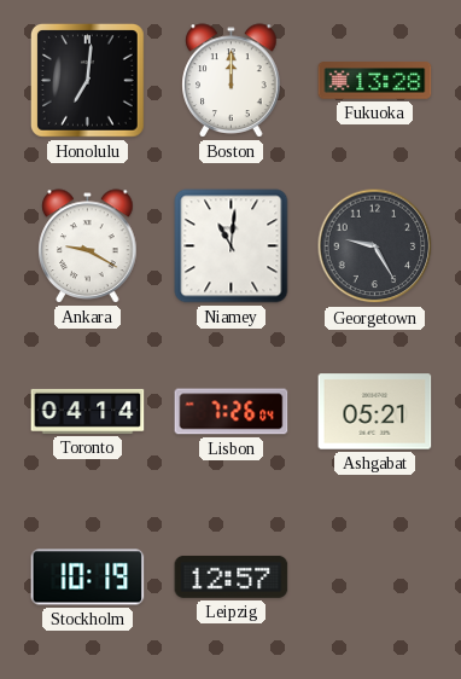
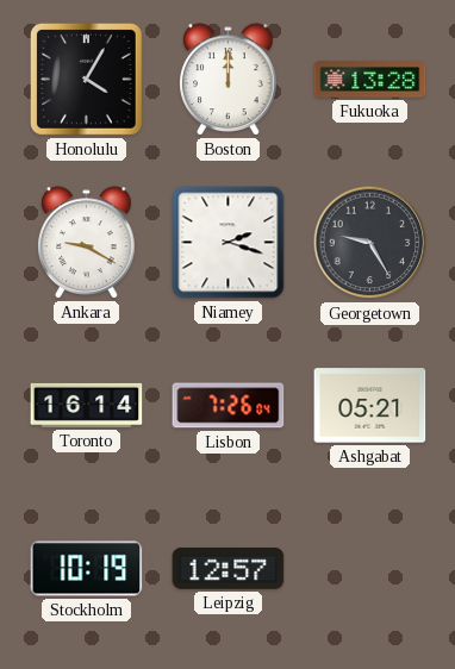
Honolulu: 7:01 -> 4:05
Niamey: 11:01 -> 2:18
Toronto: 04:14 -> 16:14
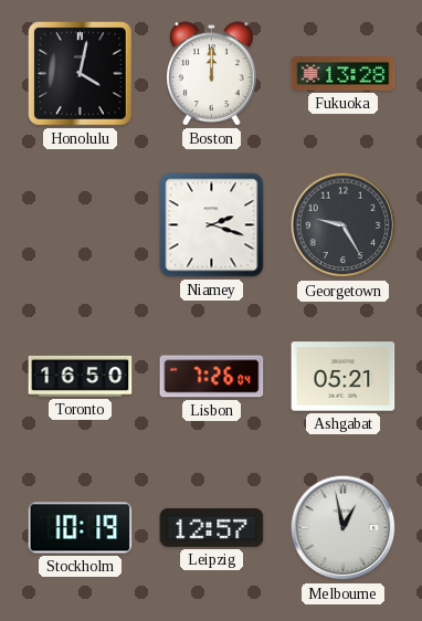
Honolulu: 4:05 -> 4:02
Ankara: 9:20 -> none
Toronto: 16:14 -> 16:50
Melbourne: none -> 12:58
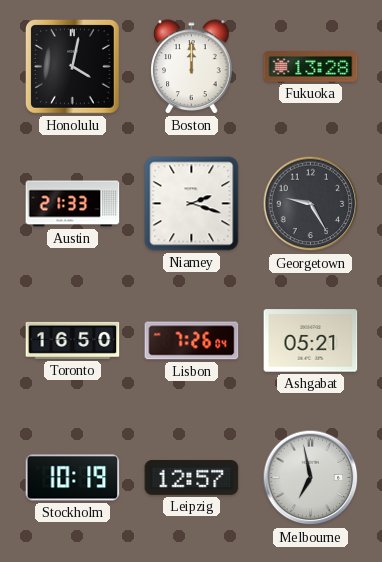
Austin: none -> 21:33
Melbourne: 12:58 -> 6:58
